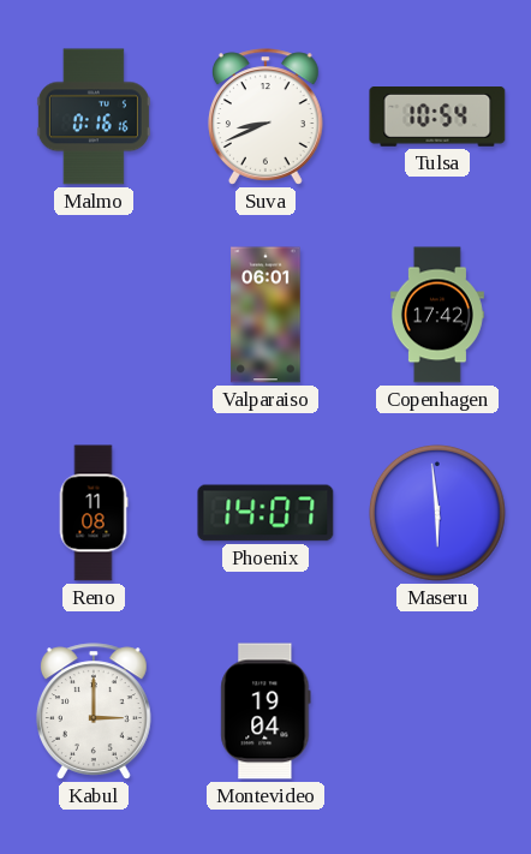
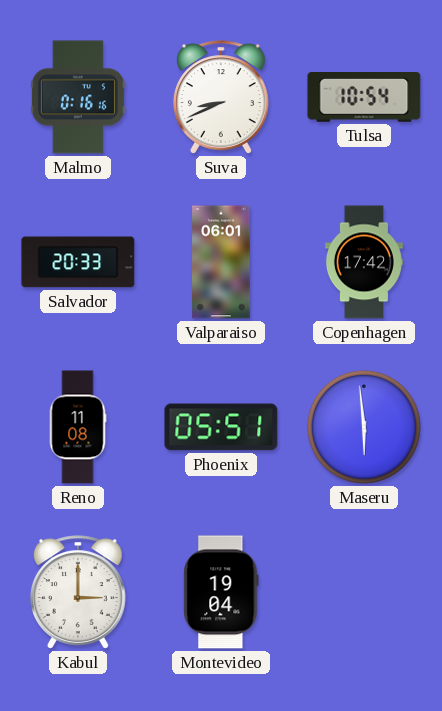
Salvador: none -> 20:33
Phoenix: 14:07 -> 05:51
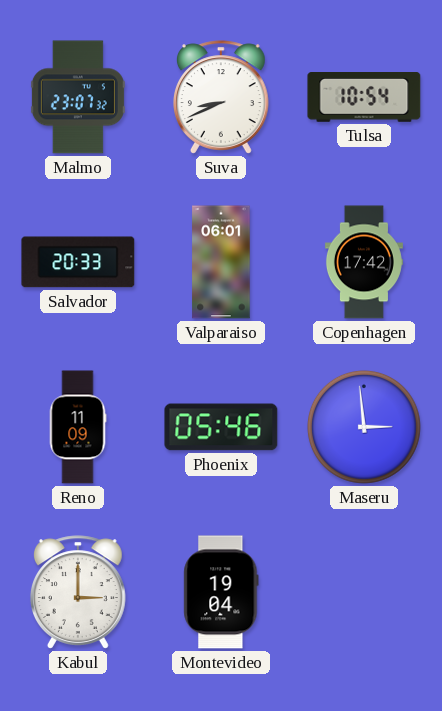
Malmo: 0:16 -> 23:07
Reno: 11:08 -> 11:09
Phoenix: 05:51 -> 05:46
Maseru: 5:59 -> 2:59
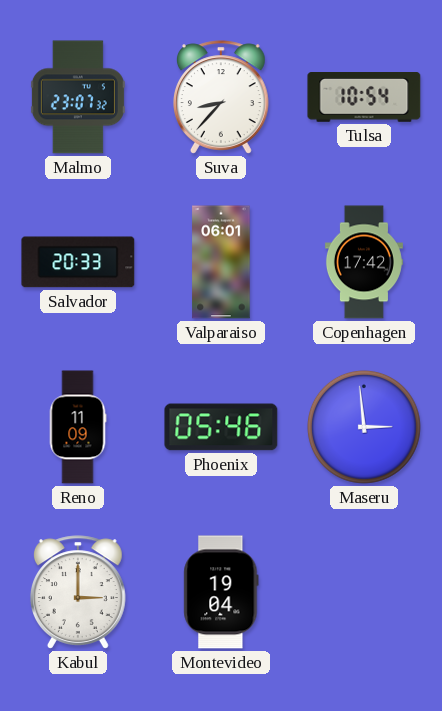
Suva: 8:41 -> 8:37
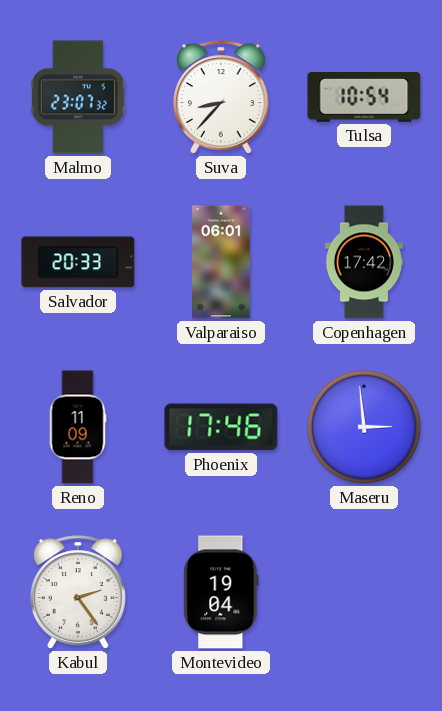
Phoenix: 05:46 -> 17:46
Kabul: 3:00 -> 2:24
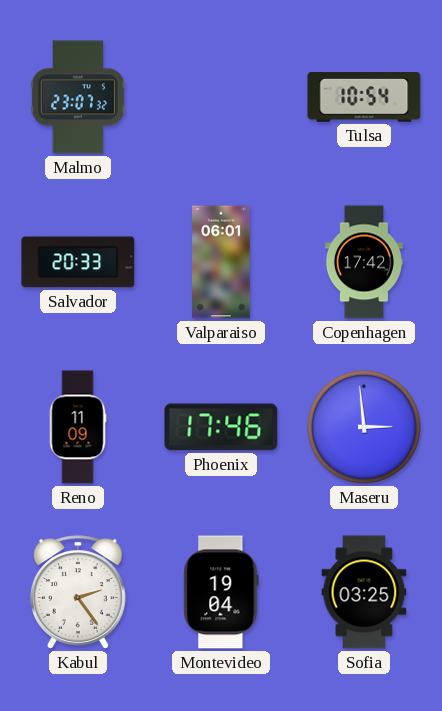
Suva: 8:37 -> none
Sofia: none -> 03:25
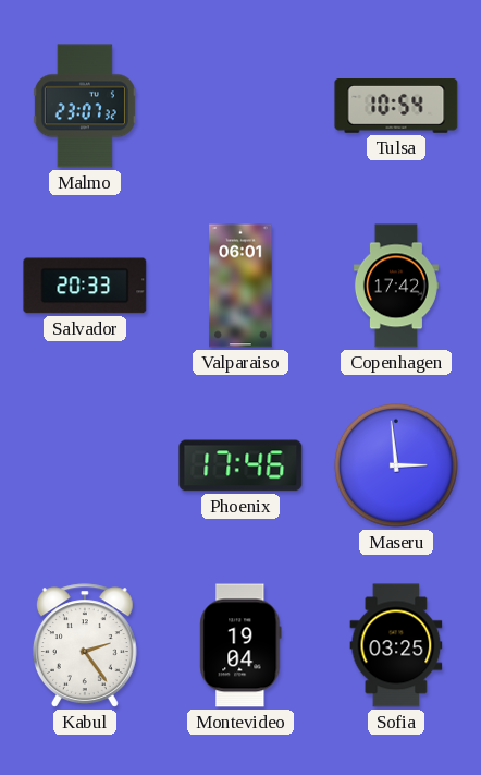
Reno: 11:09 -> none
